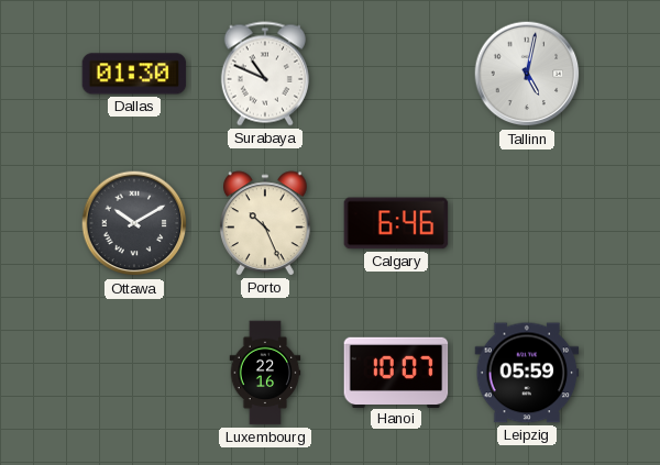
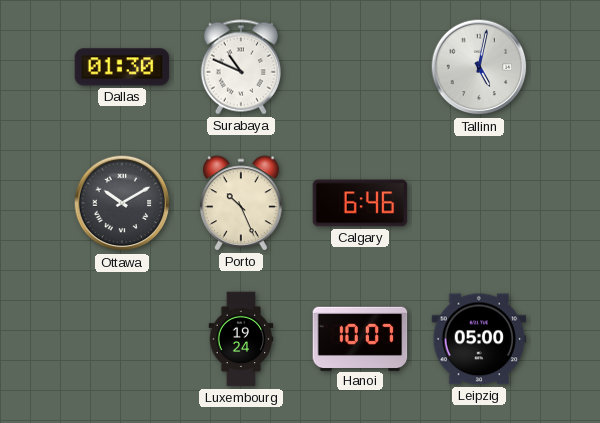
Luxembourg: 22:16 -> 19:24
Leipzig: 05:59 -> 05:00
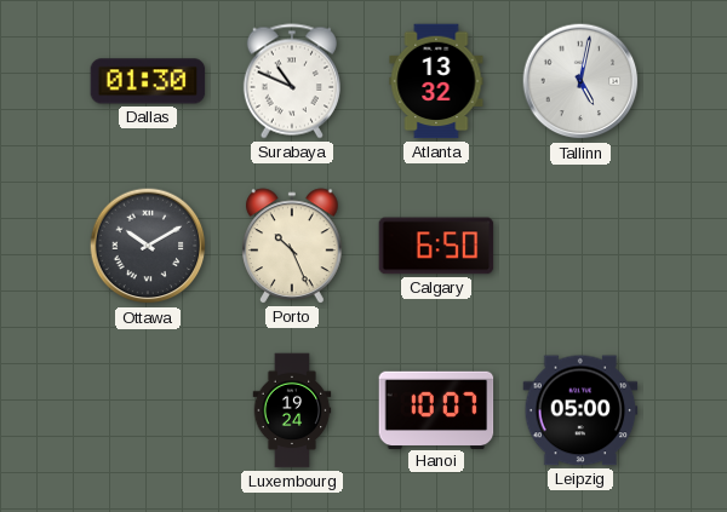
Atlanta: none -> 13:32
Calgary: 6:46 -> 6:50
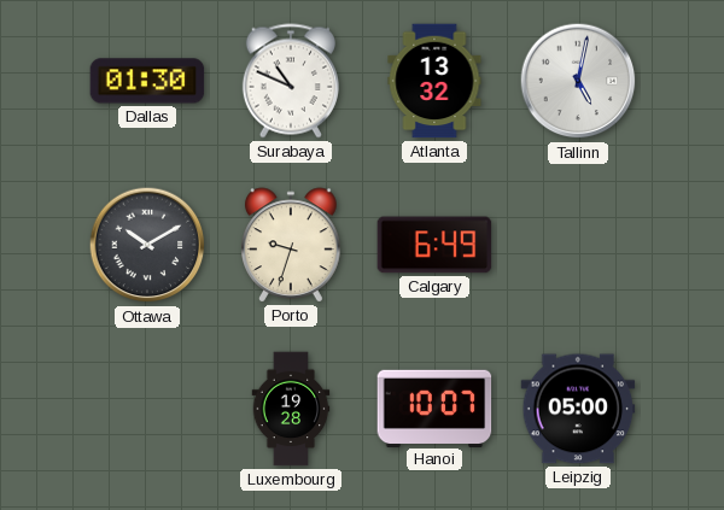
Porto: 10:26 -> 9:33
Calgary: 6:50 -> 6:49
Luxembourg: 19:24 -> 19:28
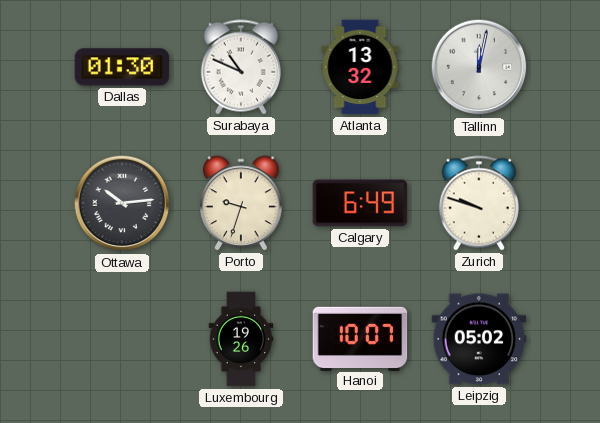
Tallinn: 5:02 -> 12:02
Ottawa: 10:10 -> 10:14
Zurich: none -> 9:48
Luxembourg: 19:28 -> 19:26
Leipzig: 05:00 -> 05:02
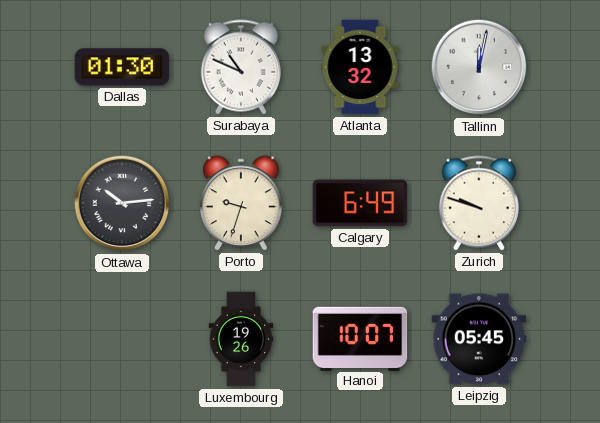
Leipzig: 05:02 -> 05:45
